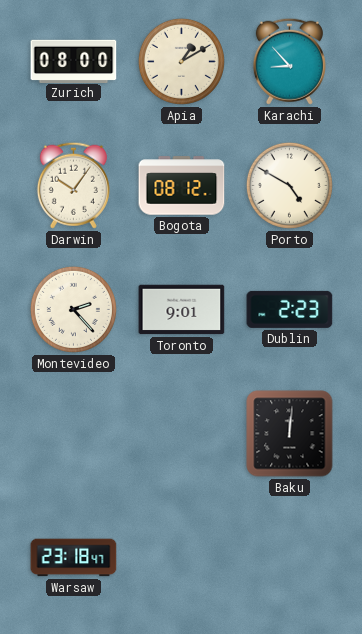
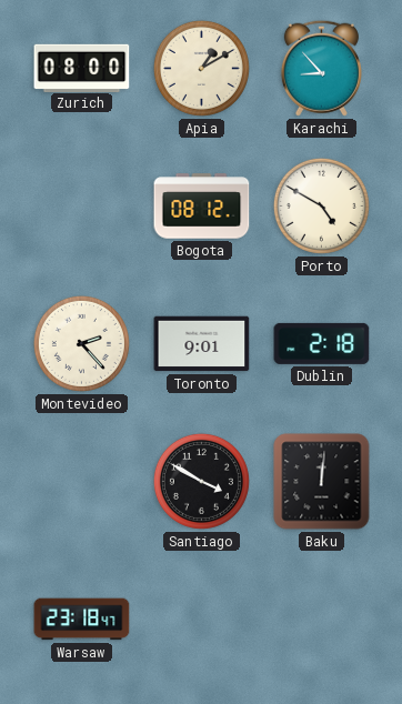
Darwin: 10:06 -> none
Dublin: 2:23 -> 2:18
Santiago: none -> 3:50
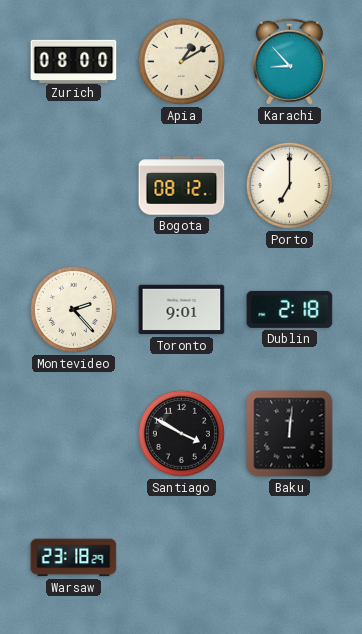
Porto: 4:50 -> 7:00
Warsaw: 23:18:47 -> 23:18:29
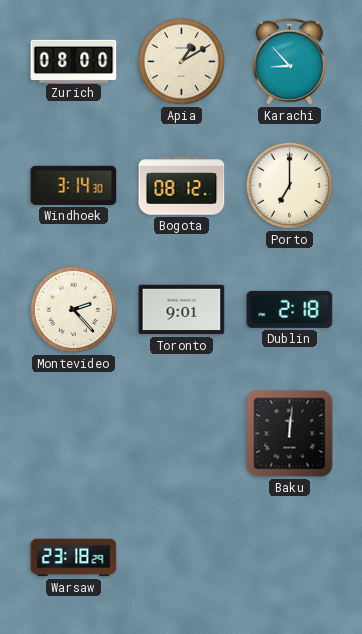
Windhoek: none -> 3:14
Santiago: 3:50 -> none
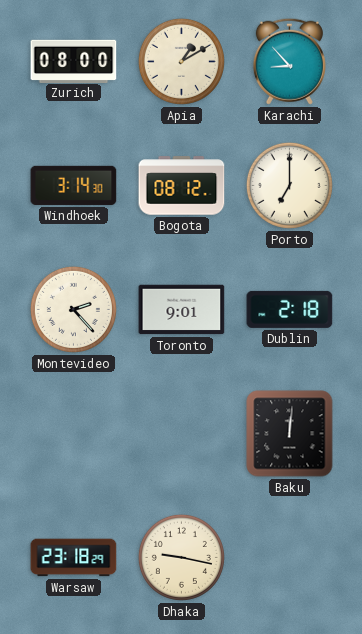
Dhaka: none -> 9:17
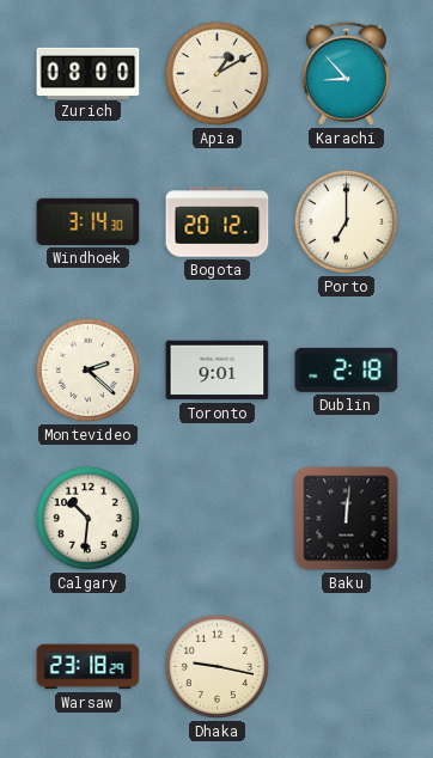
Bogota: 08:12 -> 20:12
Montevideo: 2:23 -> 2:22
Calgary: none -> 10:31
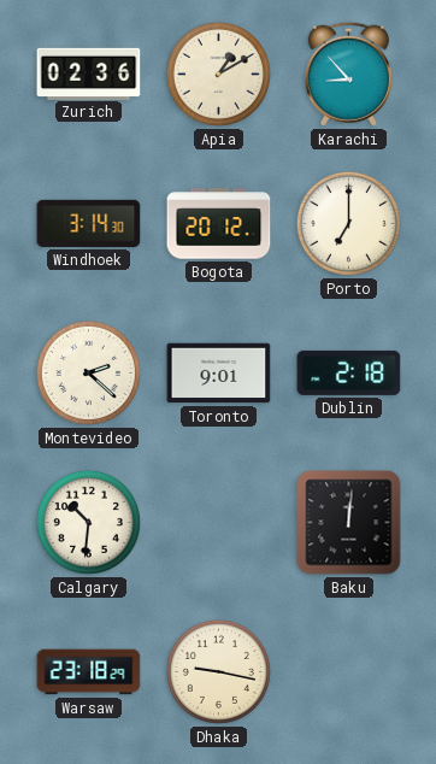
Zurich: 08:00 -> 02:36
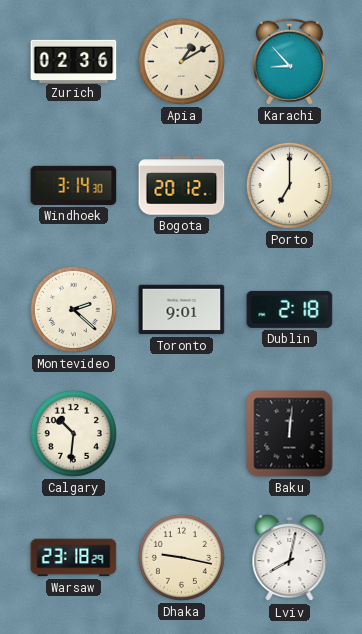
Lviv: none -> 8:02
